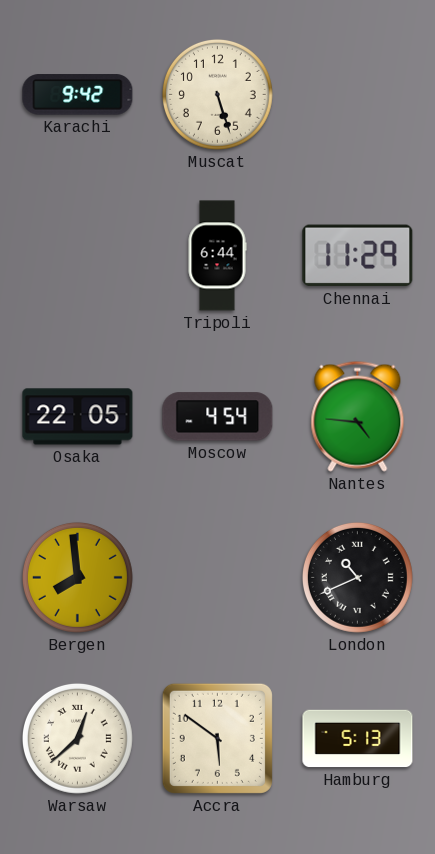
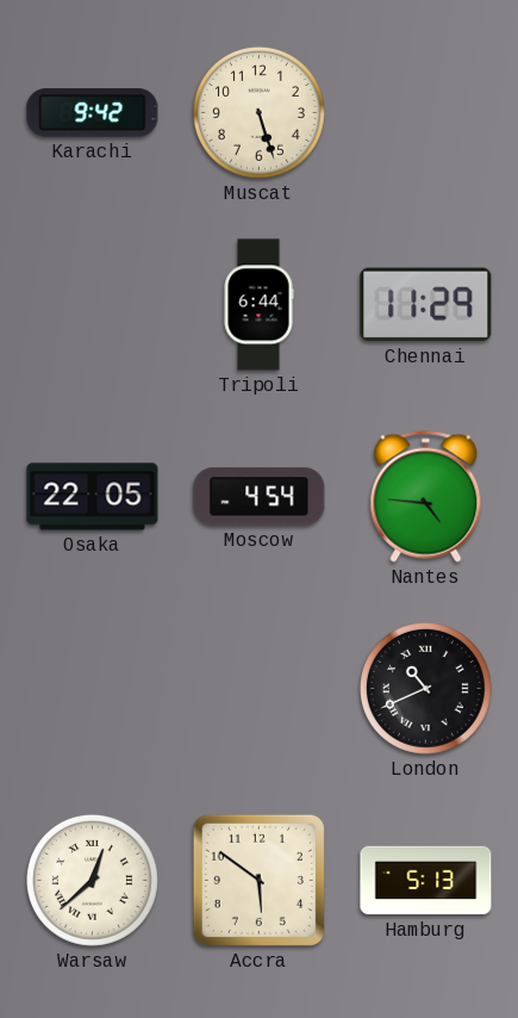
Bergen: 7:59 -> none
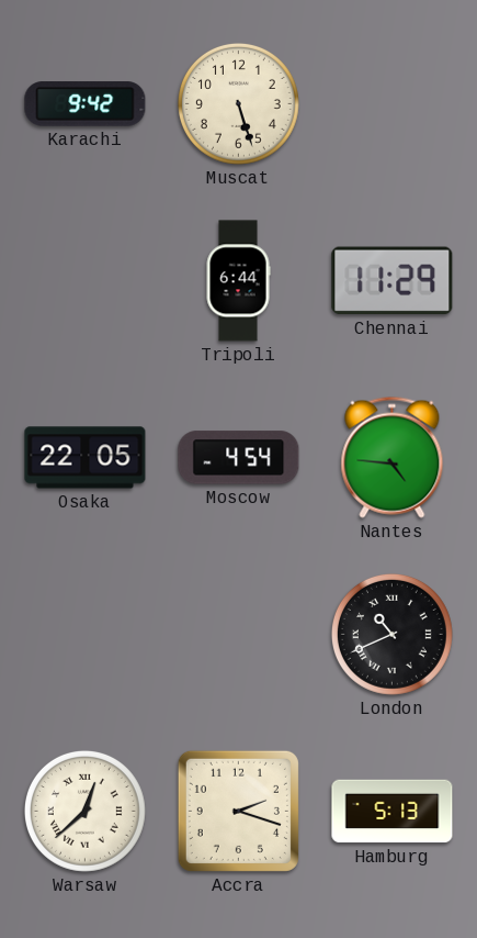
Accra: 5:51 -> 2:18
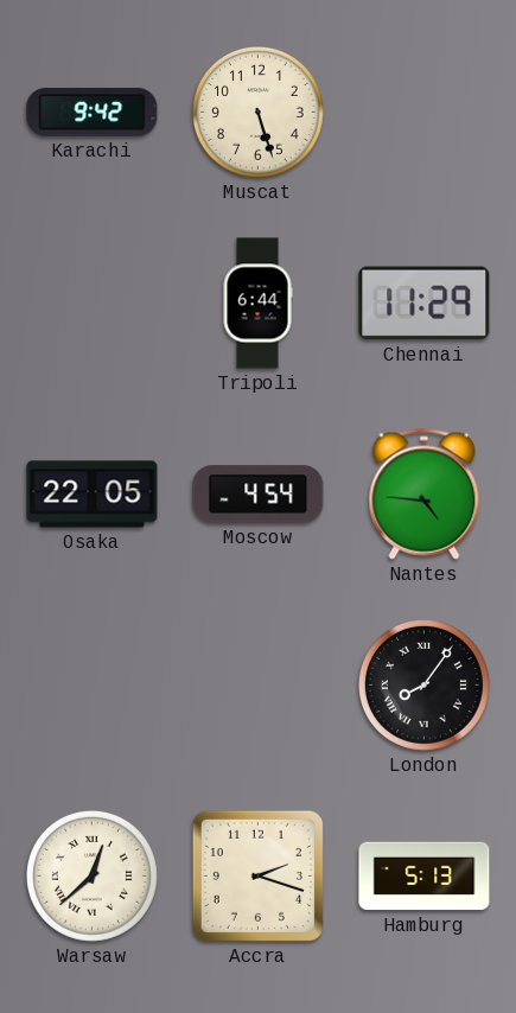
London: 10:41 -> 8:06
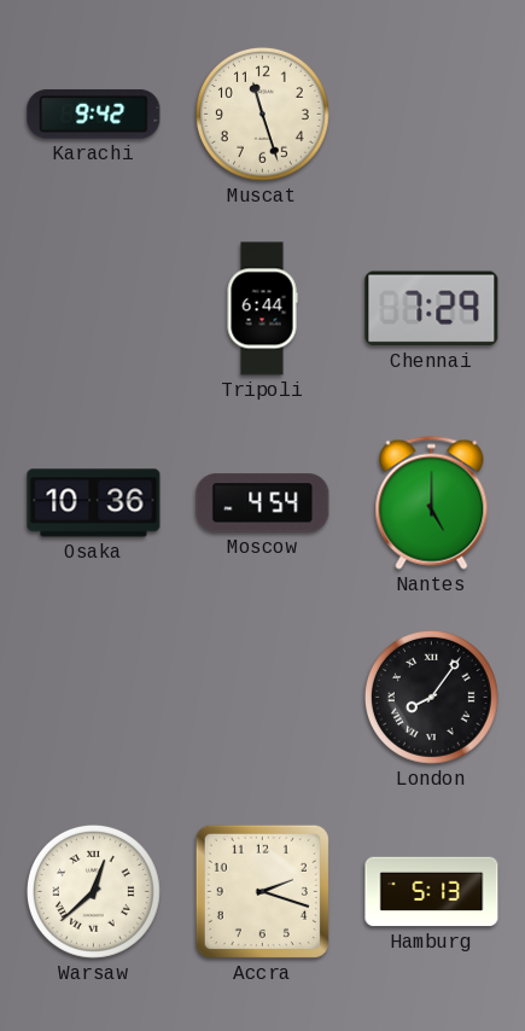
Muscat: 5:27 -> 11:27
Chennai: 11:29 -> 7:29
Osaka: 22:05 -> 10:36
Nantes: 4:46 -> 5:00
